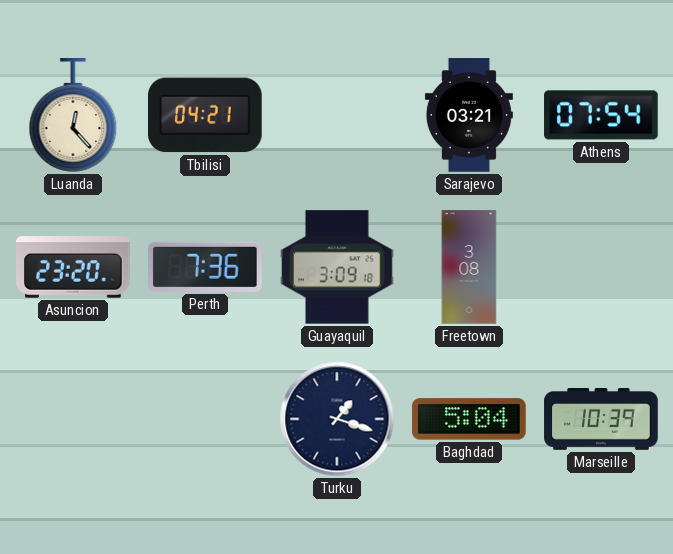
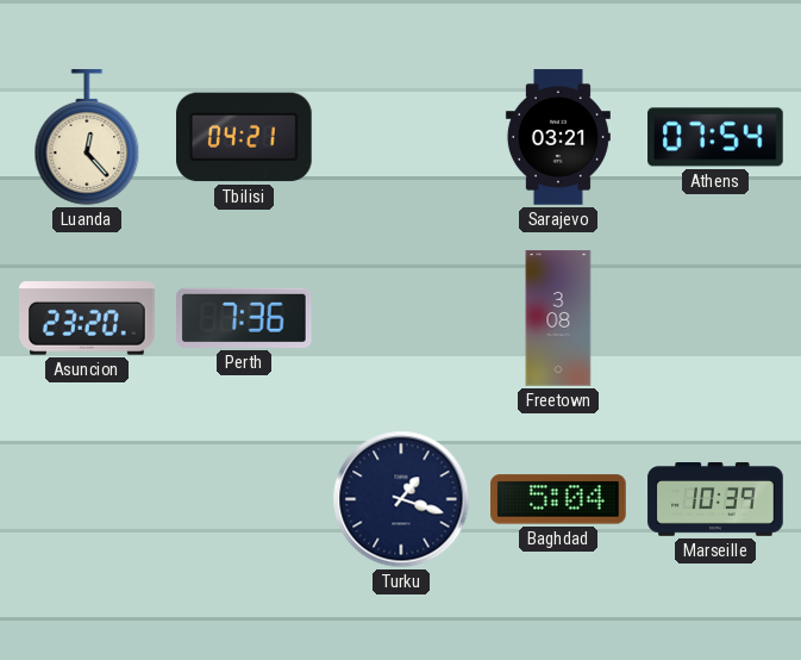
Guayaquil: 3:09 -> none
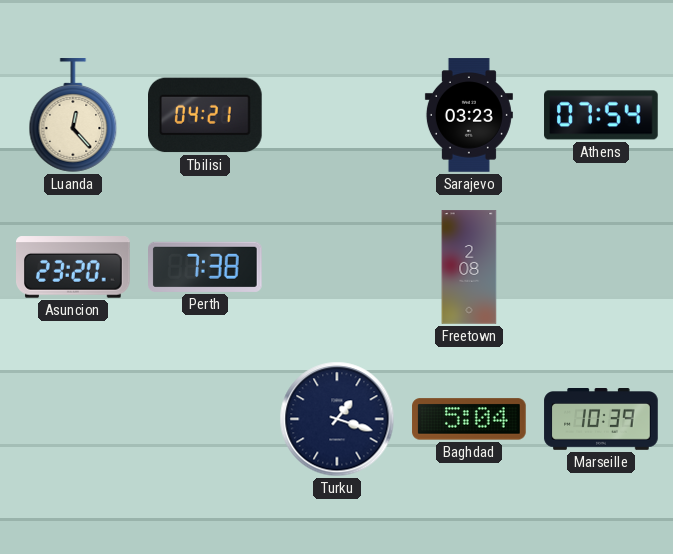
Sarajevo: 03:21 -> 03:23
Perth: 7:36 -> 7:38
Freetown: 3:08 -> 2:08
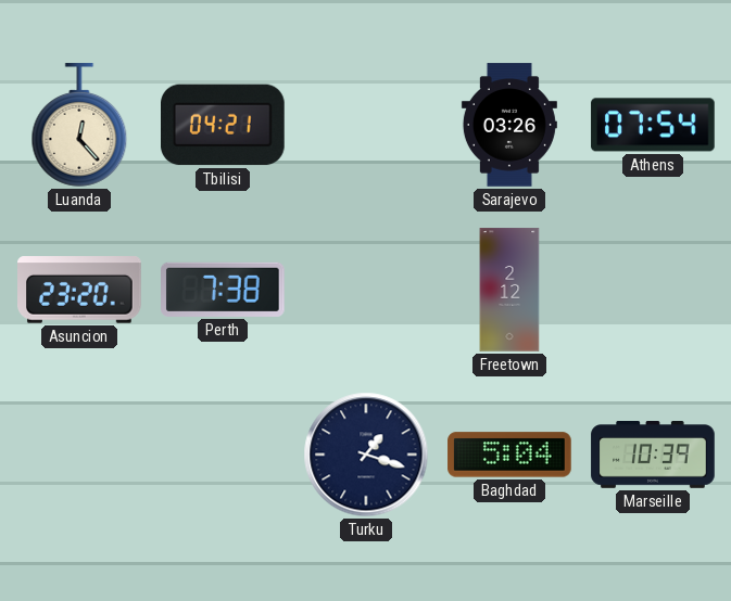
Sarajevo: 03:23 -> 03:26
Freetown: 2:08 -> 2:12
